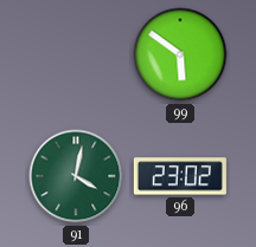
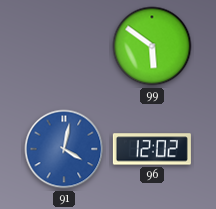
91 dial: green -> blue
96: 23:02 -> 12:02
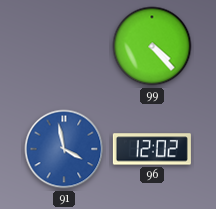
99: 5:51 -> 4:23
91: 4:02 -> 3:58
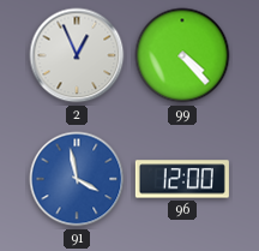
2: none -> 12:56
96: 12:02 -> 12:00
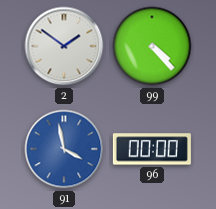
2: 12:56 -> 1:51
96: 12:00 -> 00:00
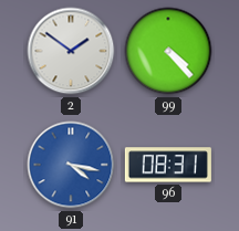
91: 3:58 -> 4:17
96: 00:00 -> 08:31
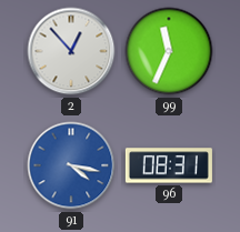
2: 1:51 -> 12:53
99: 4:23 -> 11:34
